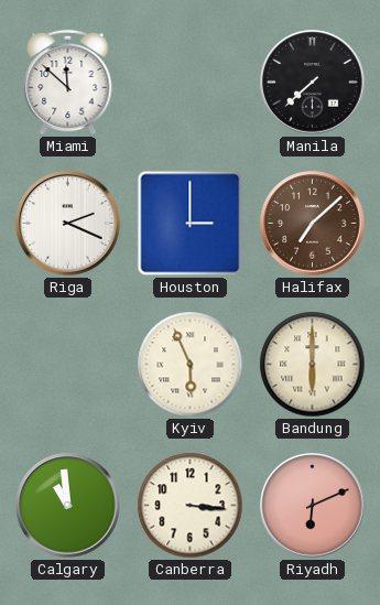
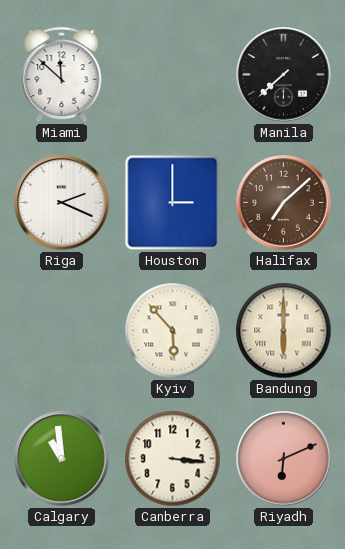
Kyiv: 5:56 -> 5:53
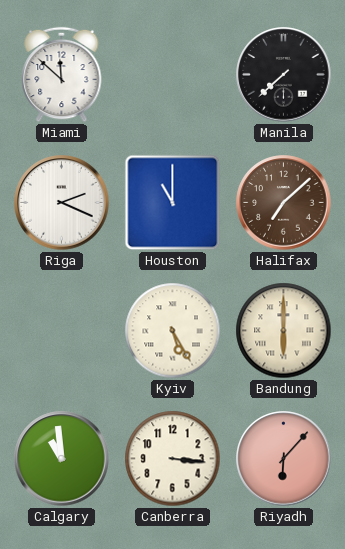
Houston: 3:00 -> 11:00
Kyiv: 5:53 -> 5:25
Riyadh: 6:11 -> 6:07
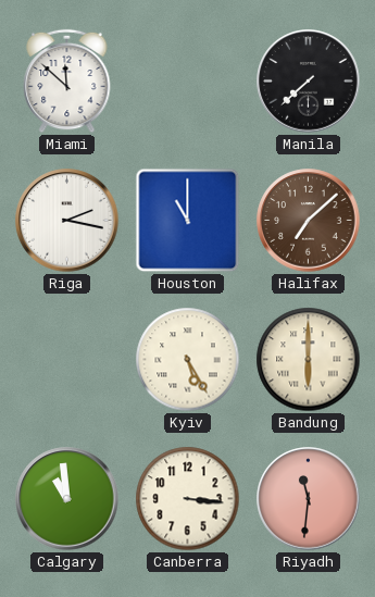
Riga: 2:19 -> 2:17
Riyadh: 6:07 -> 11:31
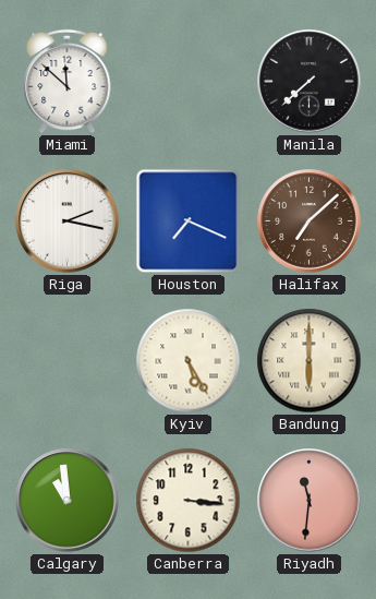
Houston: 11:00 -> 7:19
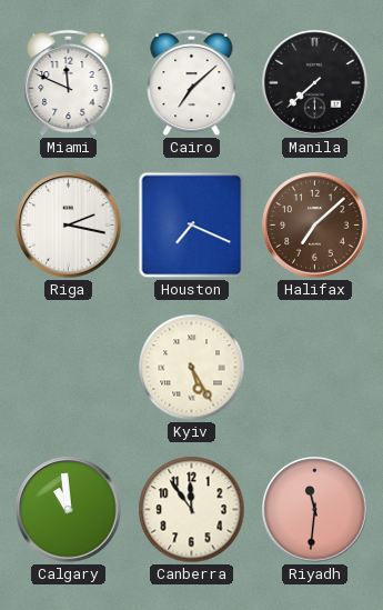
Miami: 11:52 -> 11:49
Cairo: none -> 7:08
Bandung: 6:00 -> none
Canberra: 3:16 -> 11:54
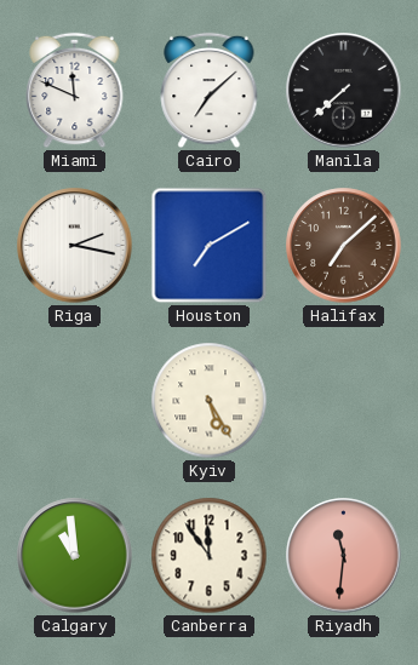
Houston: 7:19 -> 7:10
